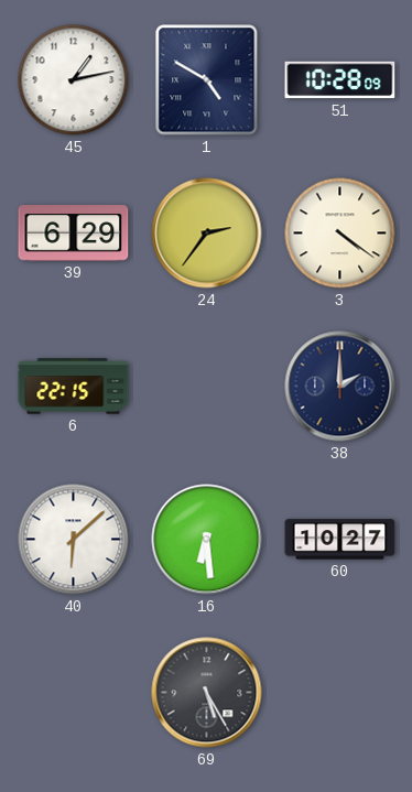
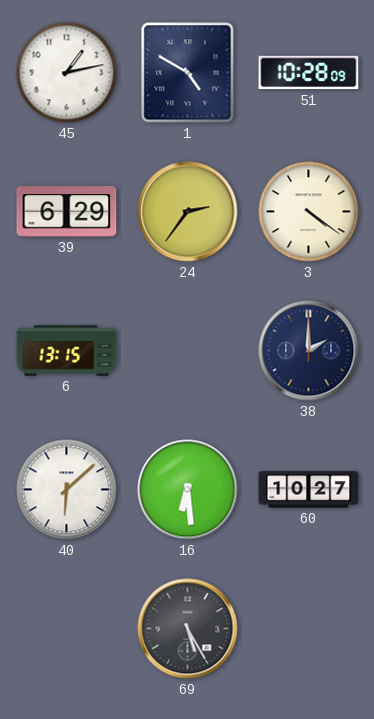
6: 22:15 -> 13:15
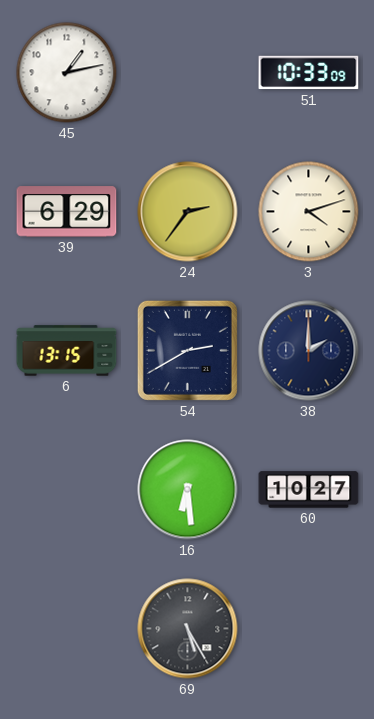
1: 4:50 -> none
51: 10:28 -> 10:33
3: 4:21 -> 4:12
54: none -> 2:40
40: 6:08 -> none
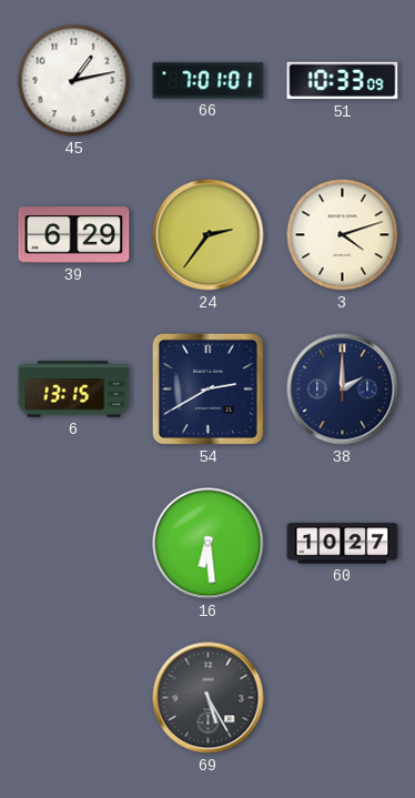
66: none -> 7:01
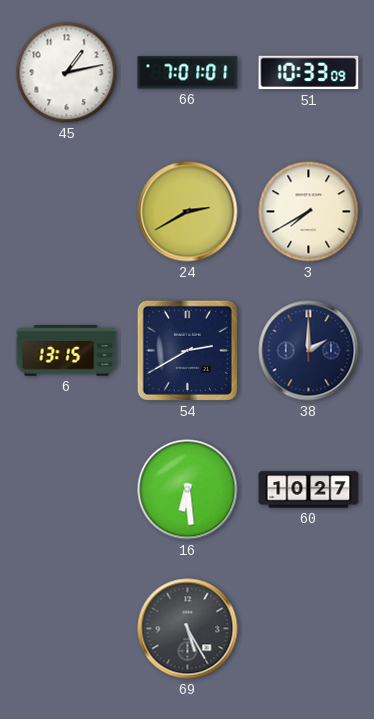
39: 6:29 -> none
24: 2:36 -> 2:40
3: 4:12 -> 7:40
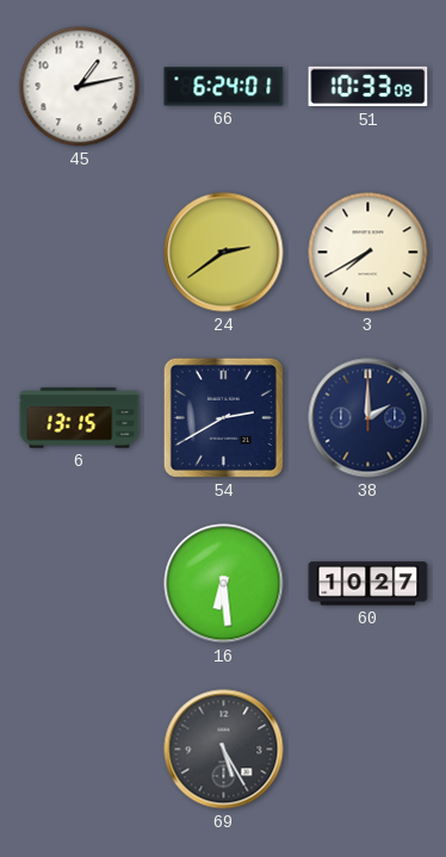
66: 7:01 -> 6:24
24: 2:40 -> 2:39
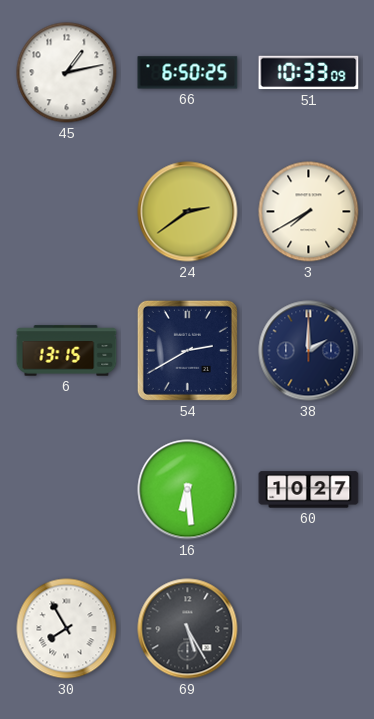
66: 6:24 -> 6:50
30: none -> 7:55
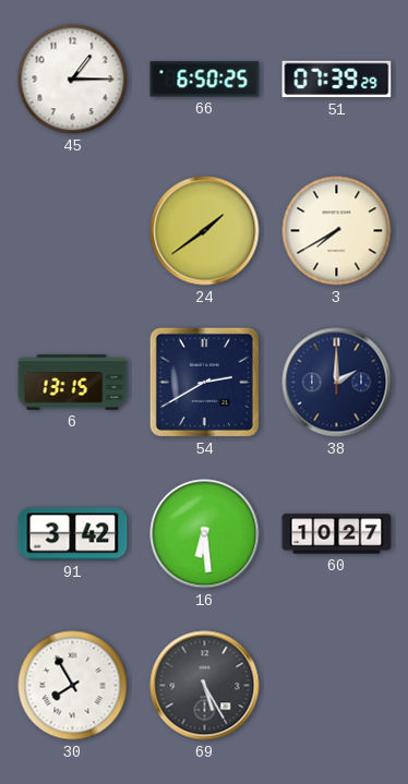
45: 1:13 -> 1:15
51: 10:33 -> 07:39
24: 2:39 -> 1:39
91: none -> 3:42
